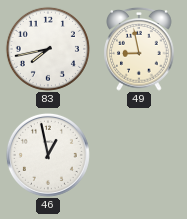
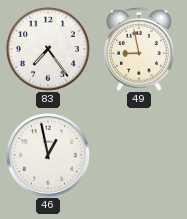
83: 7:43 -> 7:24
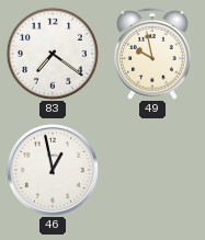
83: 7:24 -> 7:21
49: 8:58 -> 9:58
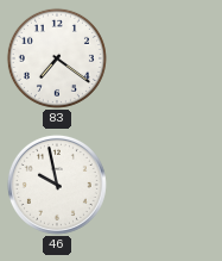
49: 9:58 -> none
46: 12:58 -> 9:58
